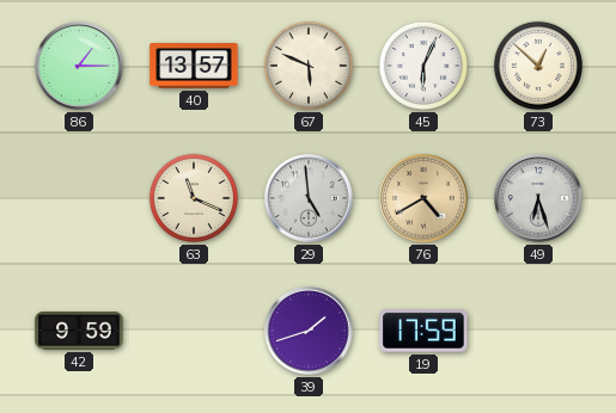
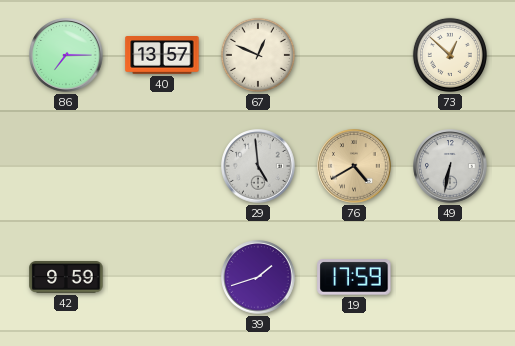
86: 1:15 -> 7:15
67: 5:49 -> 12:49
45: 6:04 -> none
63: 11:19 -> none
49: 6:27 -> 6:32
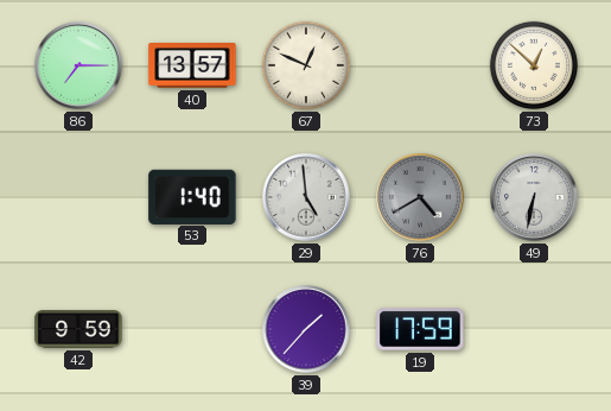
53: none -> 1:40
76 dial: champagne -> grey
39: 1:42 -> 1:37
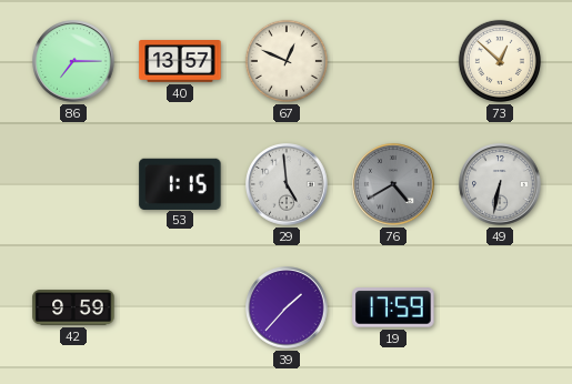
53: 1:40 -> 1:15
